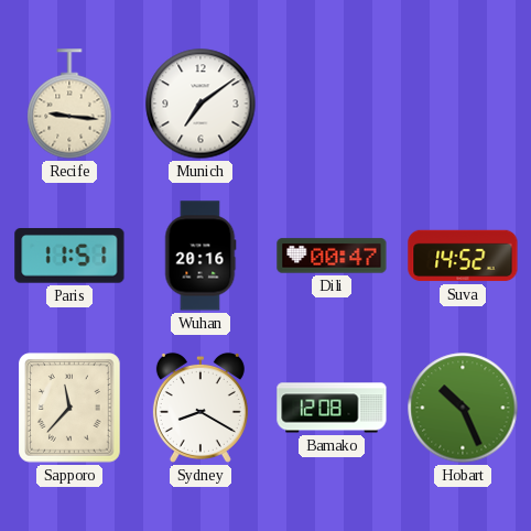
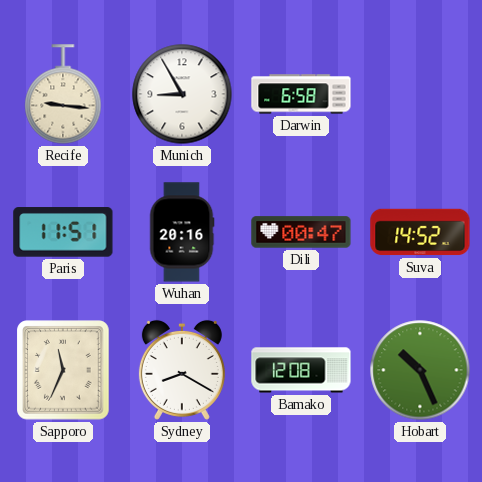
Munich: 7:09 -> 8:55
Darwin: none -> 6:58
Sapporo: 11:37 -> 11:34
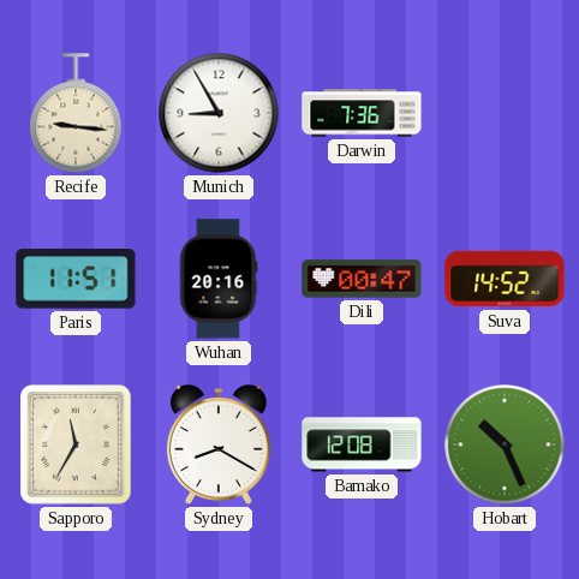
Darwin: 6:58 -> 7:36
Sapporo: 11:34 -> 11:35
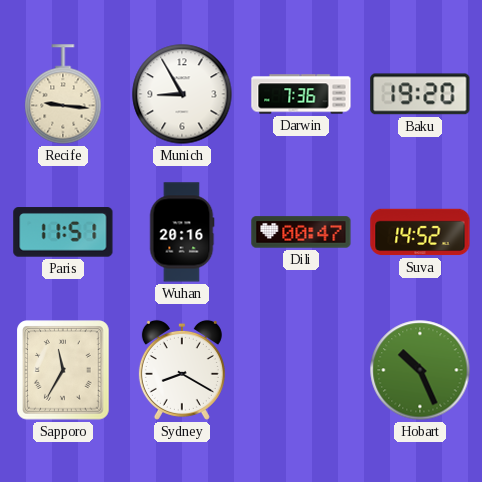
Baku: none -> 19:20
Bamako: 12:08 -> none
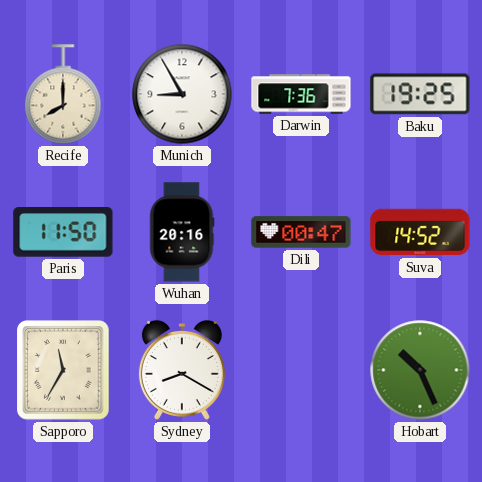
Recife: 9:16 -> 8:00
Baku: 19:20 -> 19:25
Paris: 11:51 -> 11:50
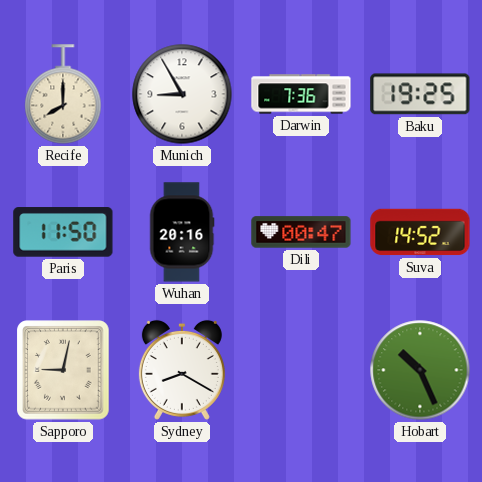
Sapporo: 11:35 -> 9:02
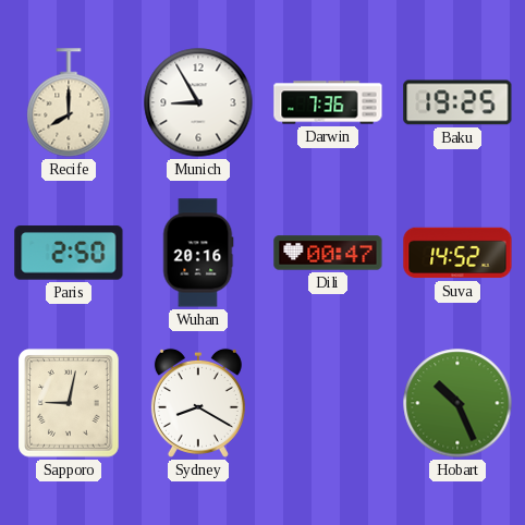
Paris: 11:50 -> 2:50
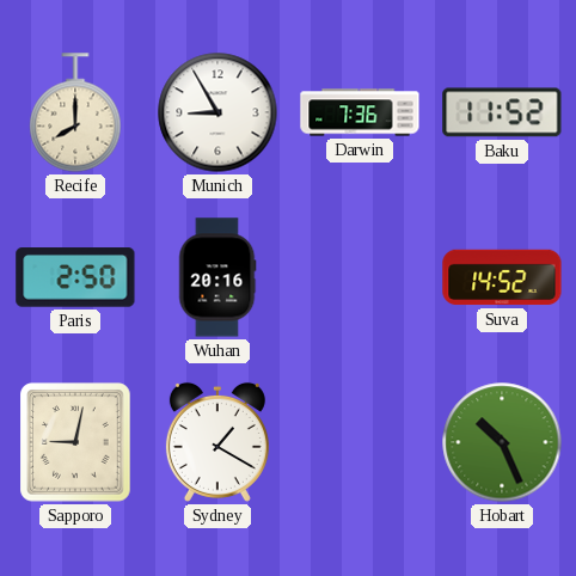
Baku: 19:25 -> 11:52
Dili: 00:47 -> none
Sydney: 8:20 -> 1:20
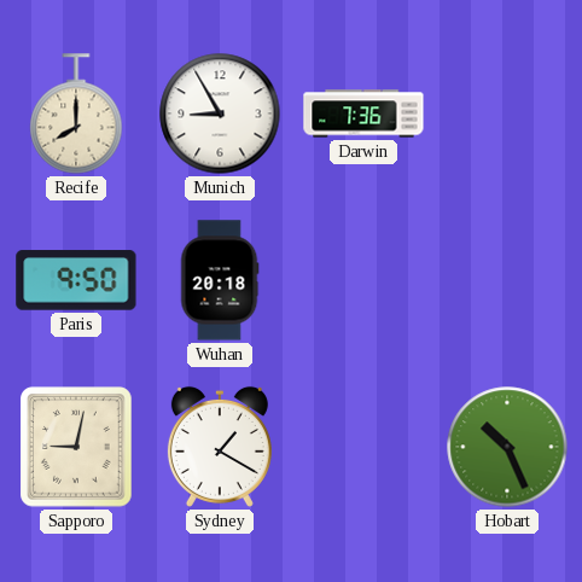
Baku: 11:52 -> none
Paris: 2:50 -> 9:50
Wuhan: 20:16 -> 20:18
Suva: 14:52 -> none
